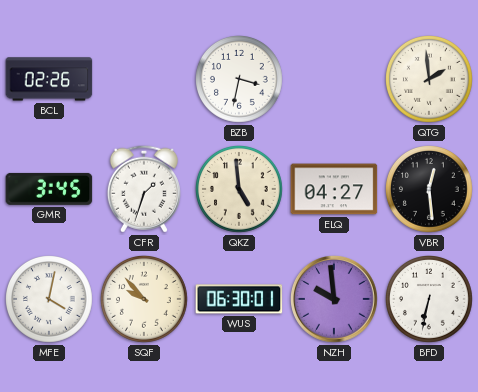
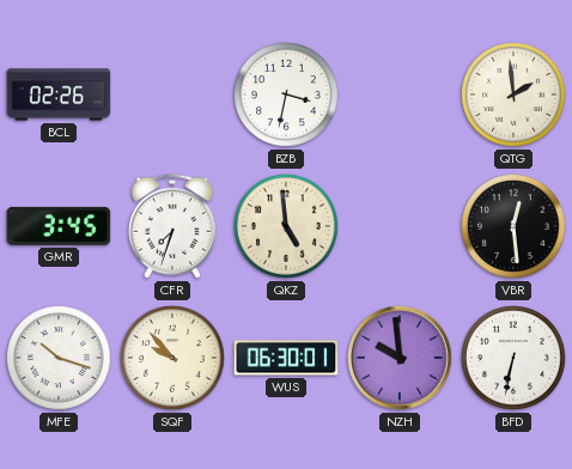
CFR: 1:33 -> 7:33
ELQ: 04:27 -> none
MFE: 4:02 -> 10:18
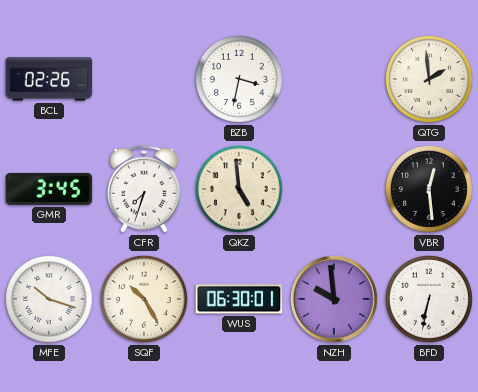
SQF: 9:53 -> 10:25
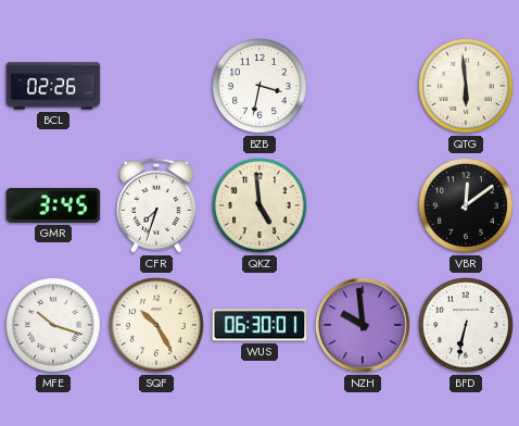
QTG: 1:59 -> 5:59
VBR: 12:29 -> 12:09
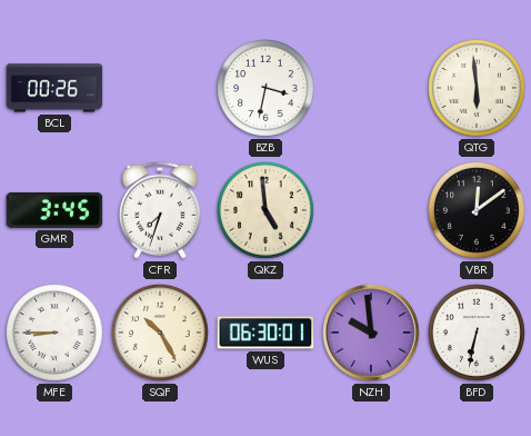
BCL: 02:26 -> 00:26
MFE: 10:18 -> 8:45
